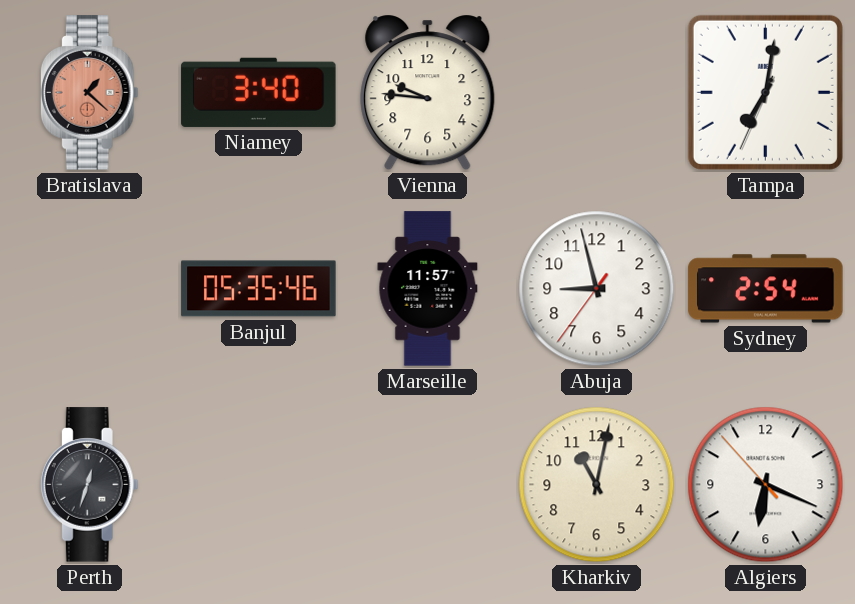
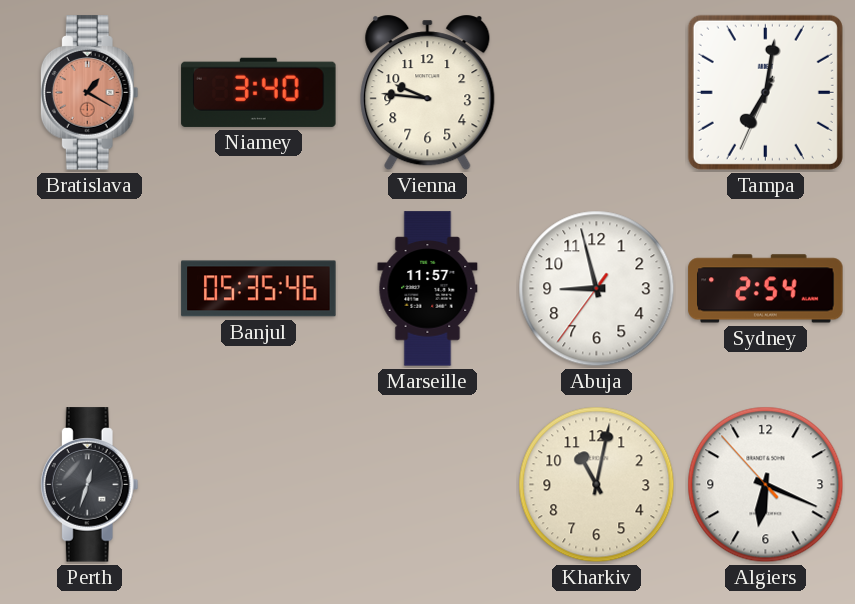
Bratislava: 1:22 -> 1:20
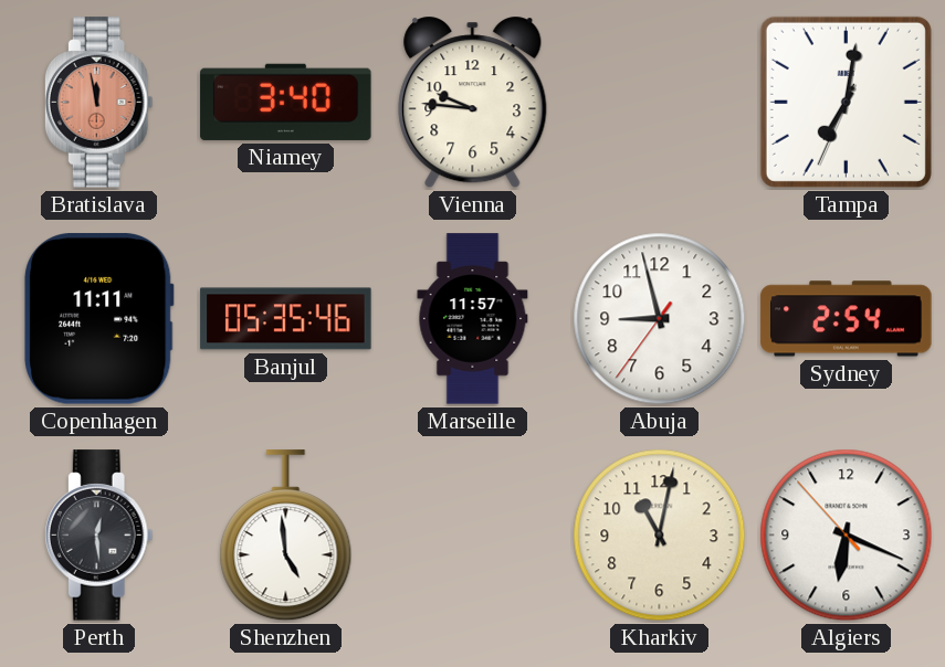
Bratislava: 1:20 -> 11:58
Copenhagen: none -> 11:11
Perth: 12:33 -> 12:29
Shenzhen: none -> 4:59
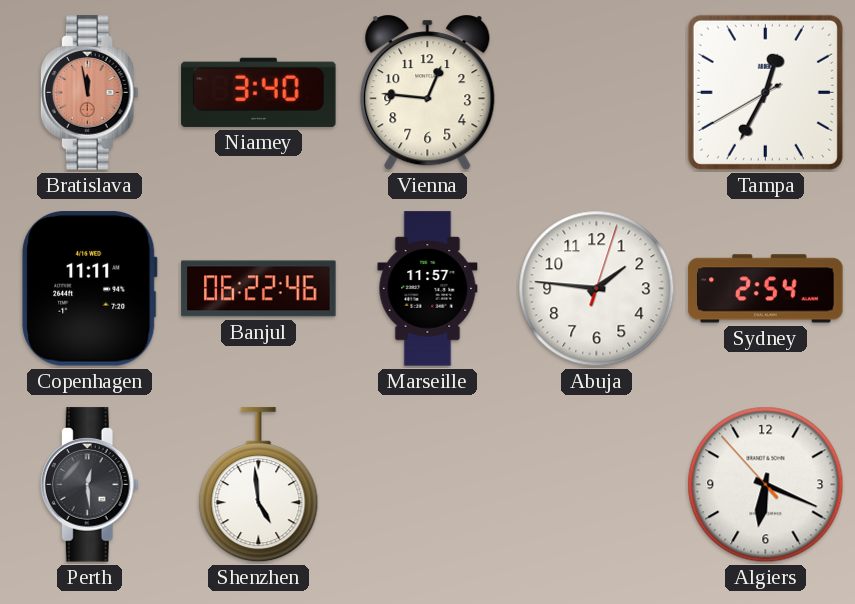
Vienna: 9:46 -> 12:46
Tampa: 7:01 -> 12:34
Banjul: 05:35 -> 06:22
Abuja: 8:57 -> 1:46
Kharkiv: 11:02 -> none
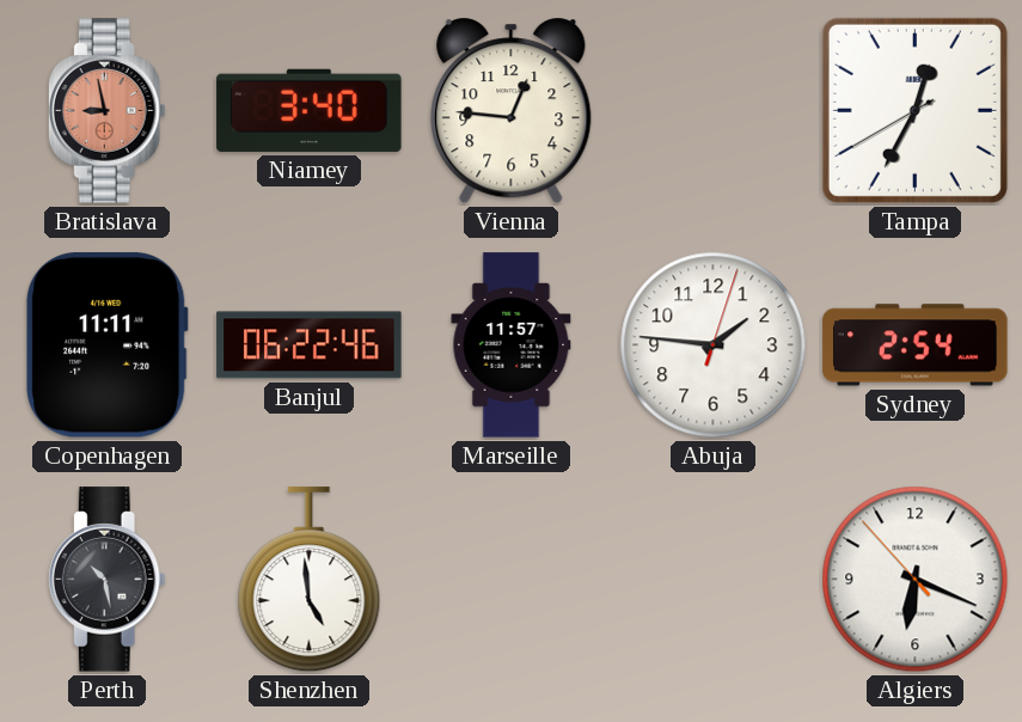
Bratislava: 11:58 -> 8:58
Perth: 12:29 -> 10:28
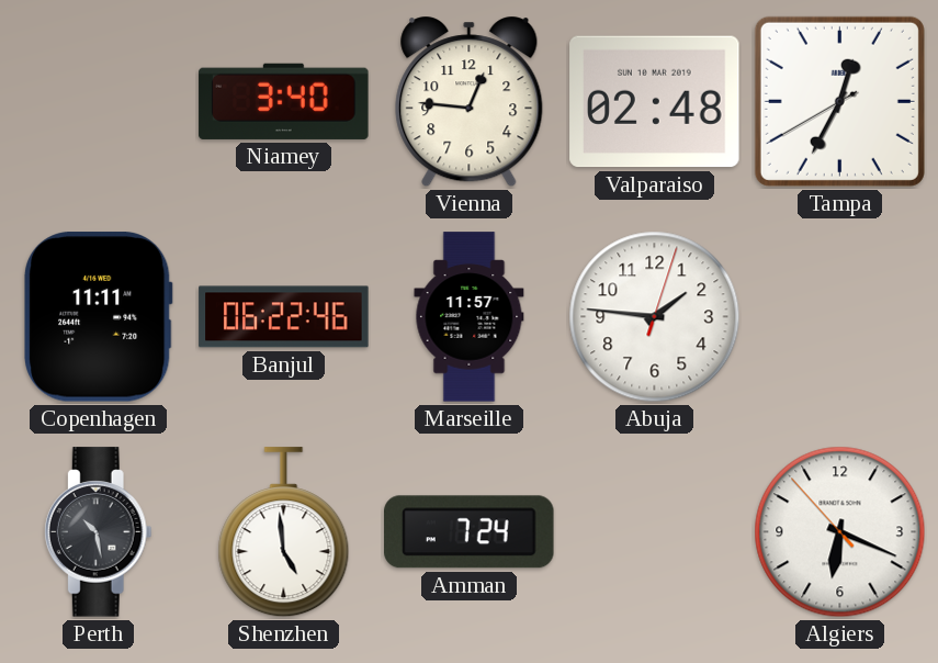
Bratislava: 8:58 -> none
Valparaiso: none -> 02:48
Sydney: 2:54 -> none
Amman: none -> 7:24
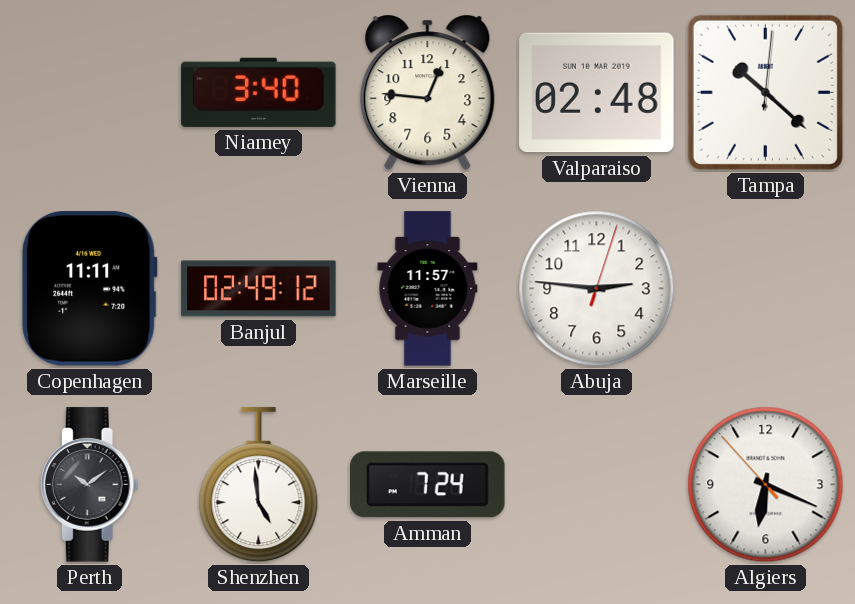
Tampa: 12:34 -> 10:22
Banjul: 06:22 -> 02:49
Abuja: 1:46 -> 2:46
Perth: 10:28 -> 10:09
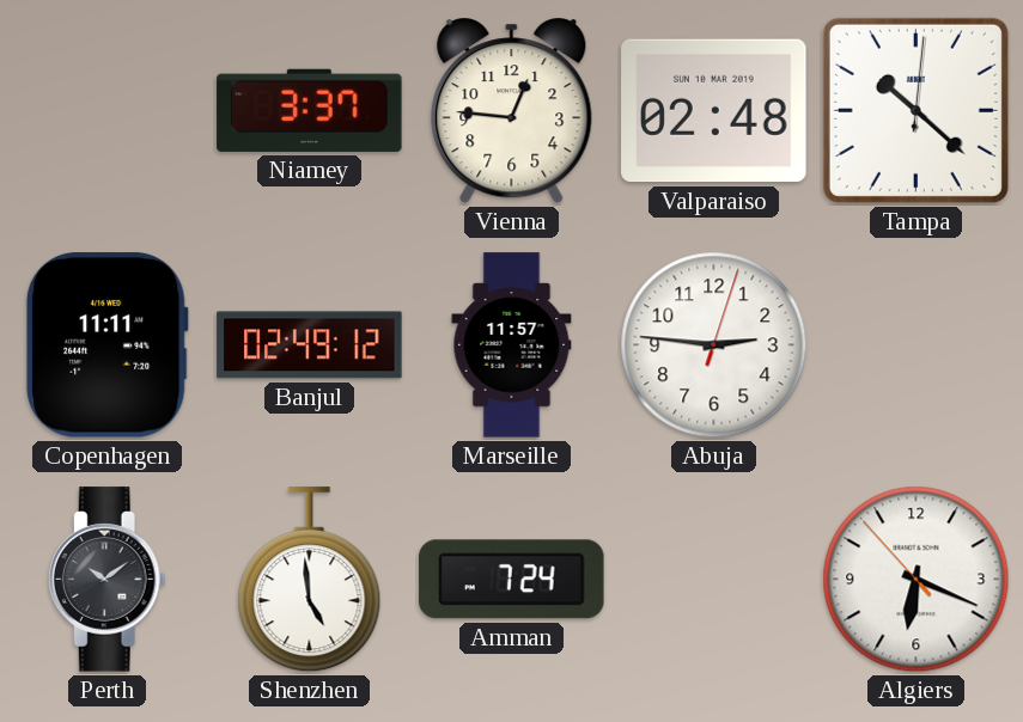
Niamey: 3:40 -> 3:37
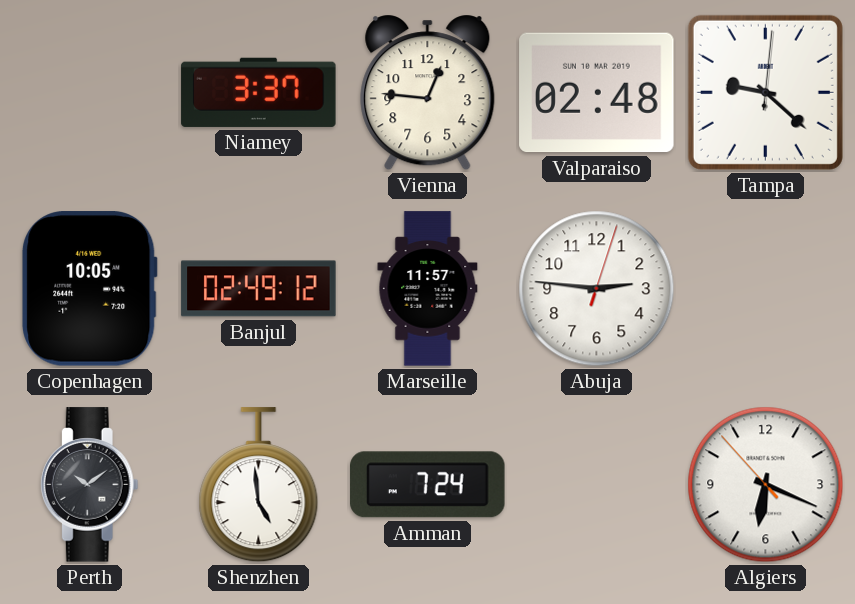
Tampa: 10:22 -> 9:22
Copenhagen: 11:11 -> 10:05
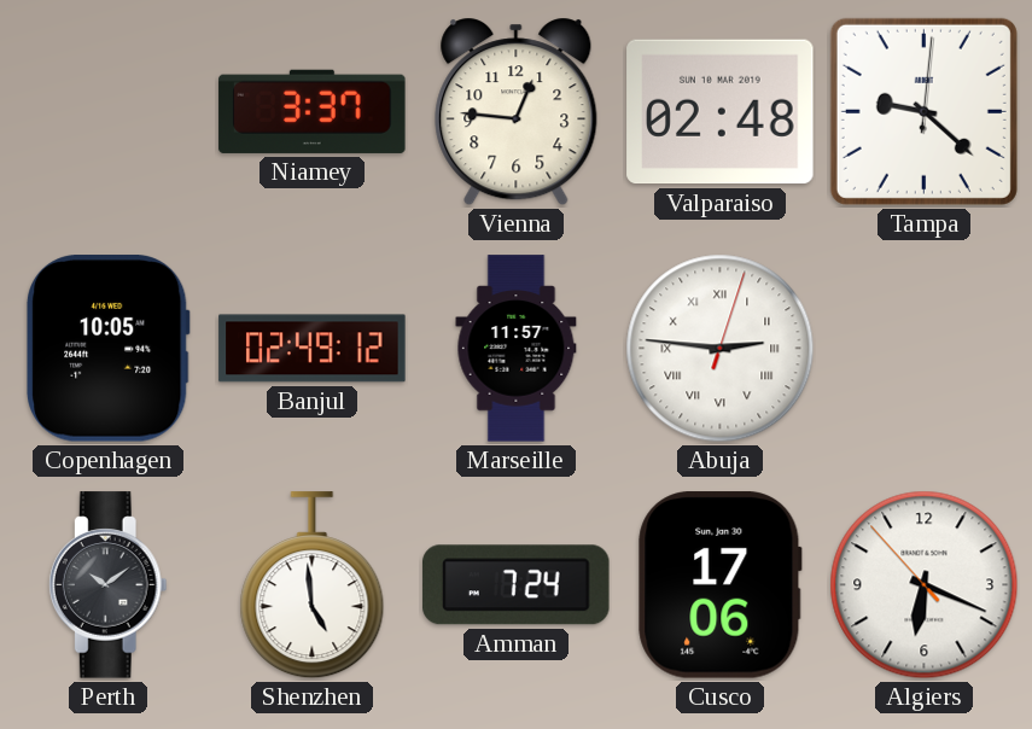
Abuja numerals: Arabic -> Roman
Cusco: none -> 17:06
